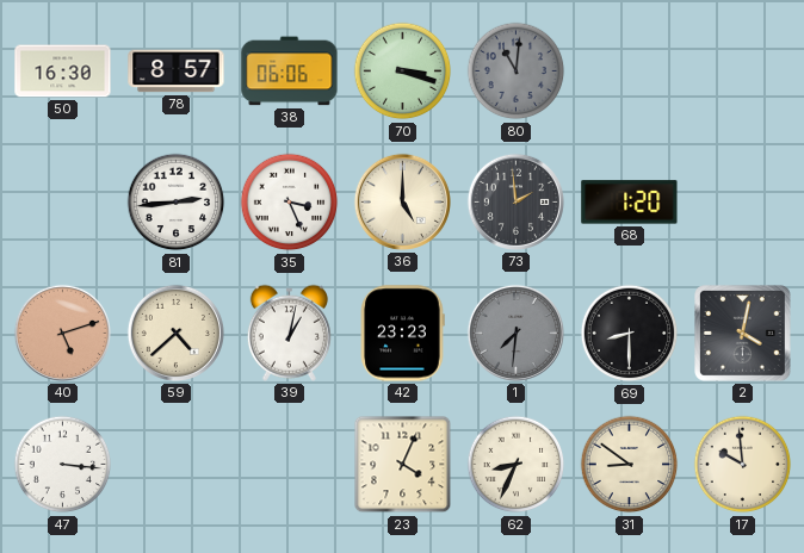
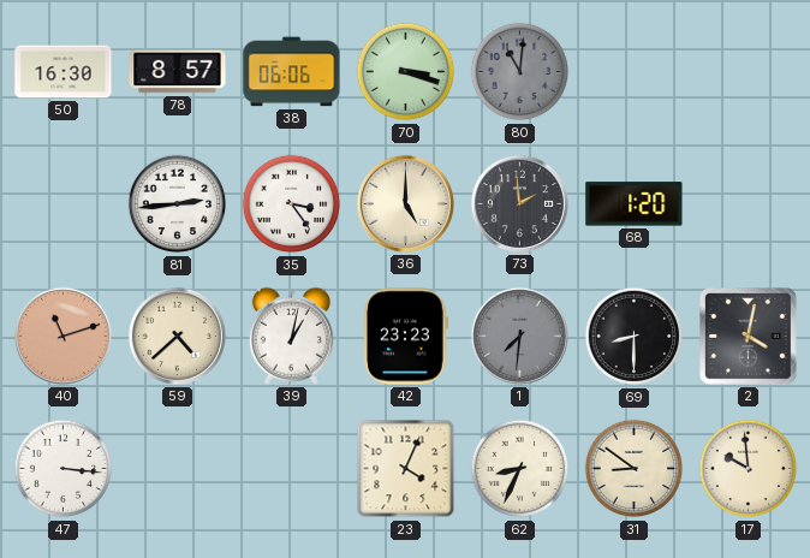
35: 3:26 -> 3:24
40: 5:12 -> 11:12
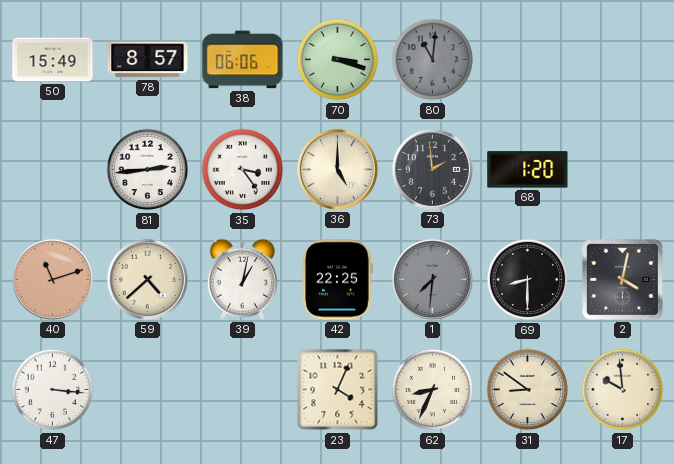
50: 16:30 -> 15:49
42: 23:23 -> 22:25
